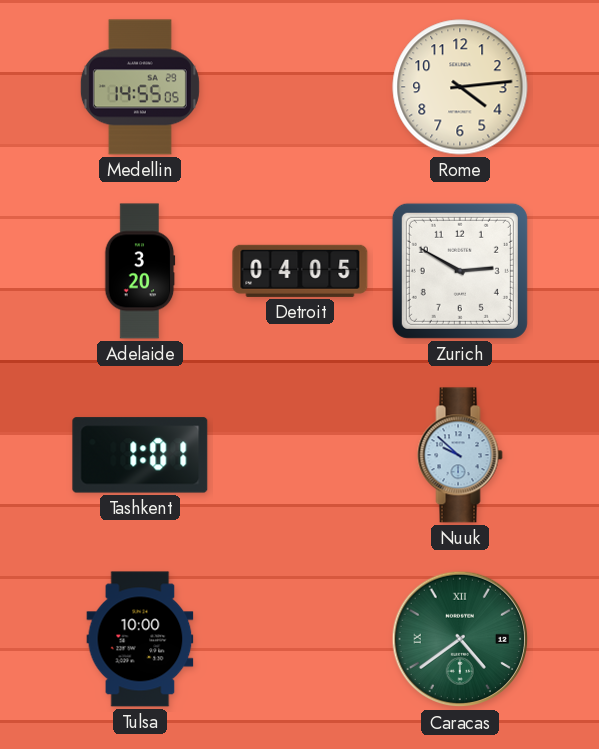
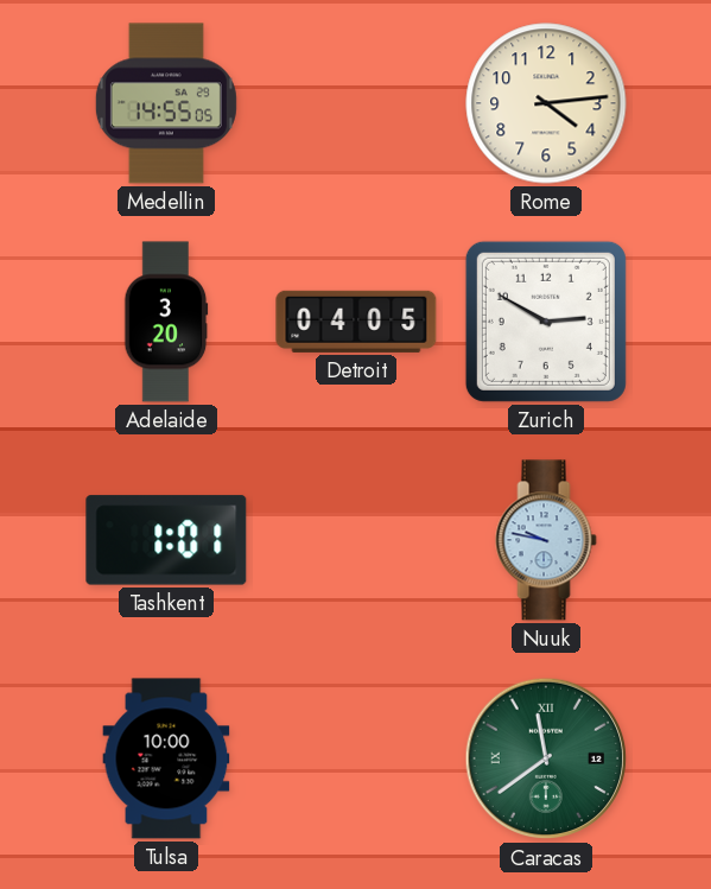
Nuuk: 9:52 -> 9:47
Caracas: 4:39 -> 11:39
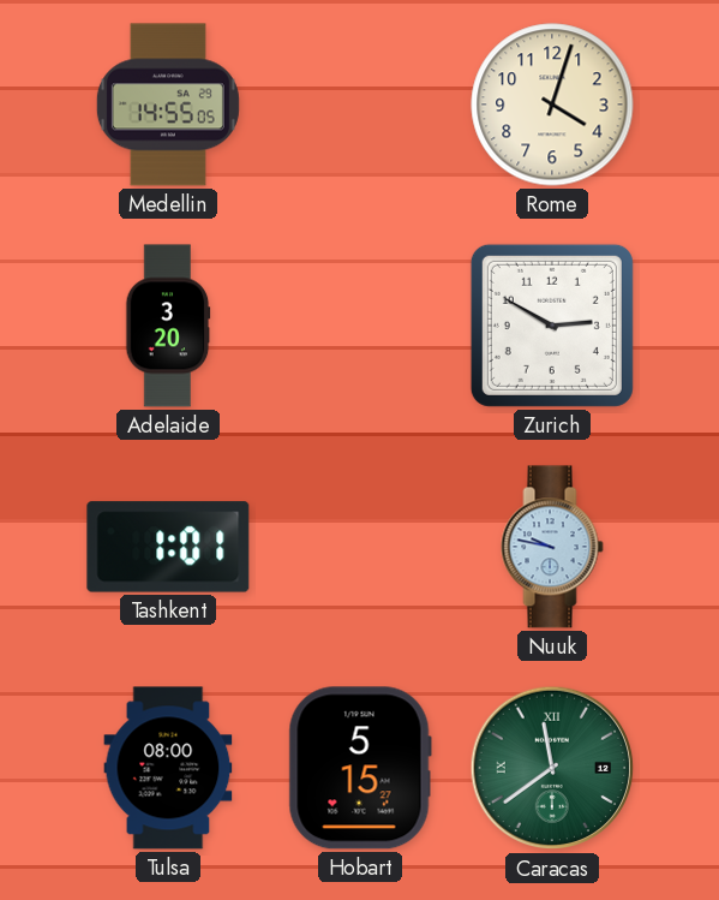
Rome: 4:14 -> 4:03
Detroit: 04:05 -> none
Tulsa: 10:00 -> 08:00
Hobart: none -> 5:15
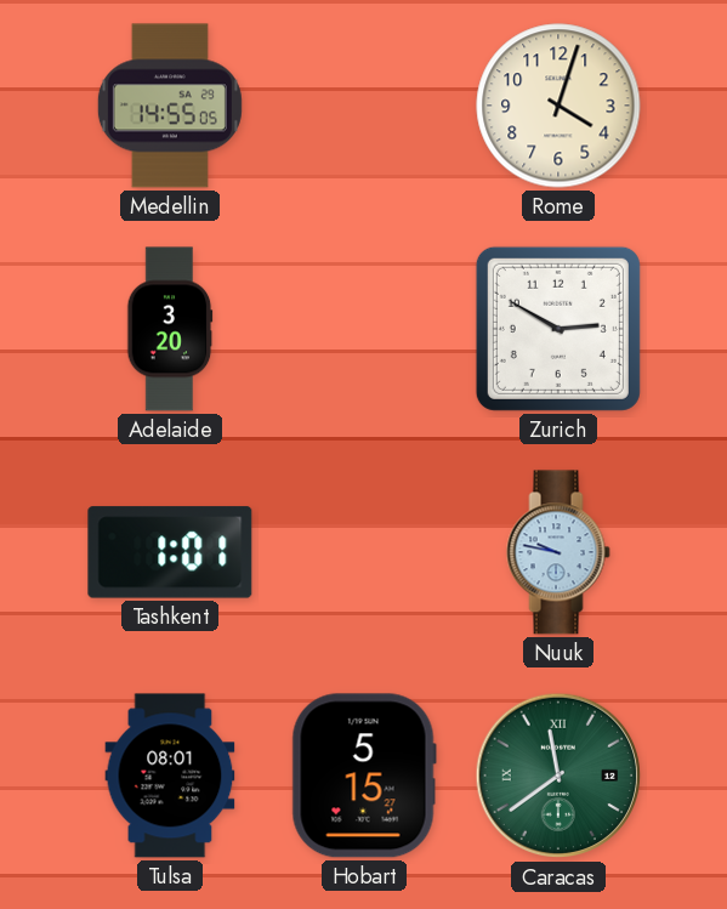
Tulsa: 08:00 -> 08:01
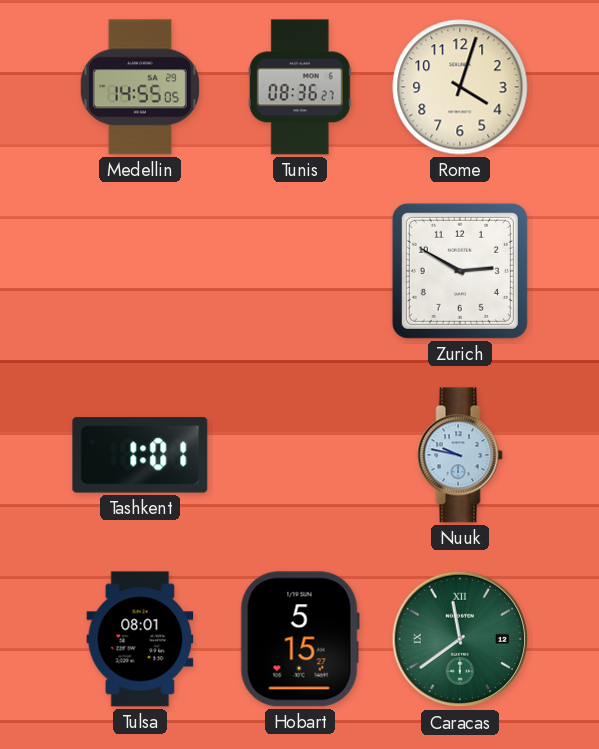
Tunis: none -> 08:36
Adelaide: 3:20 -> none
